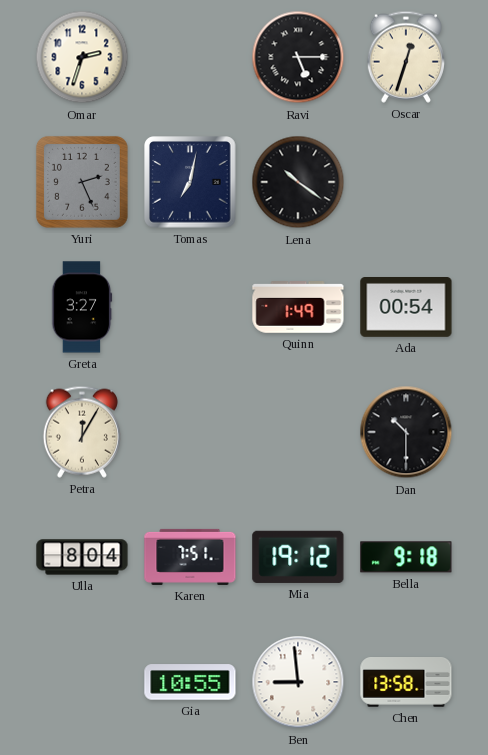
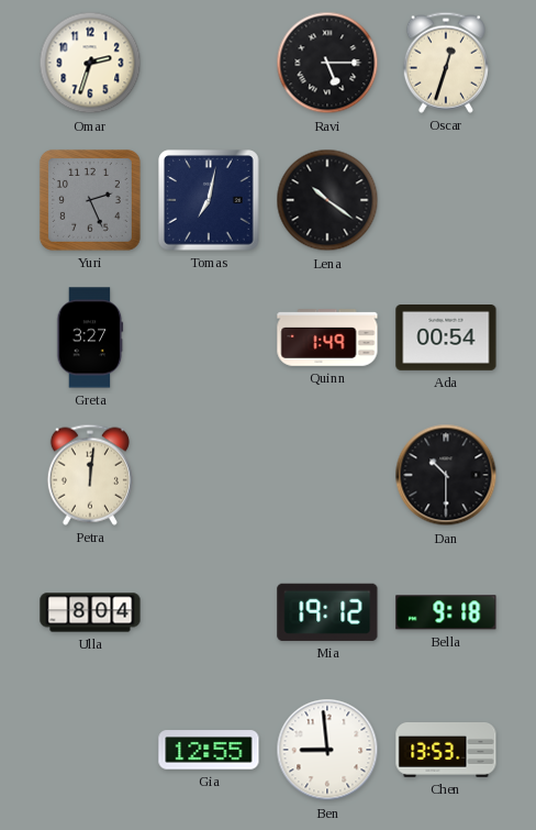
Petra: 12:05 -> 12:01
Karen: 7:51 -> none
Gia: 10:55 -> 12:55
Chen: 13:58 -> 13:53
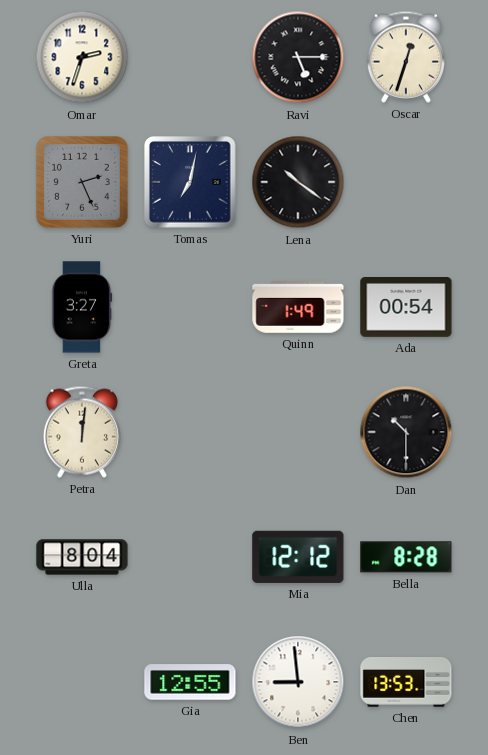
Mia: 19:12 -> 12:12
Bella: 9:18 -> 8:28
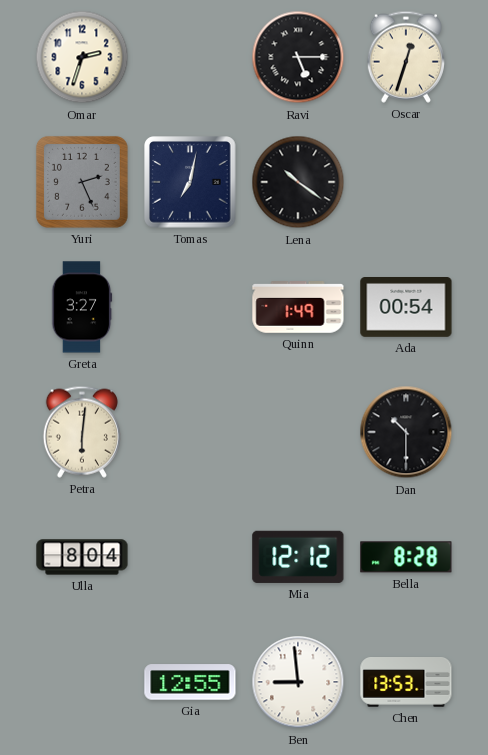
Petra: 12:01 -> 6:01
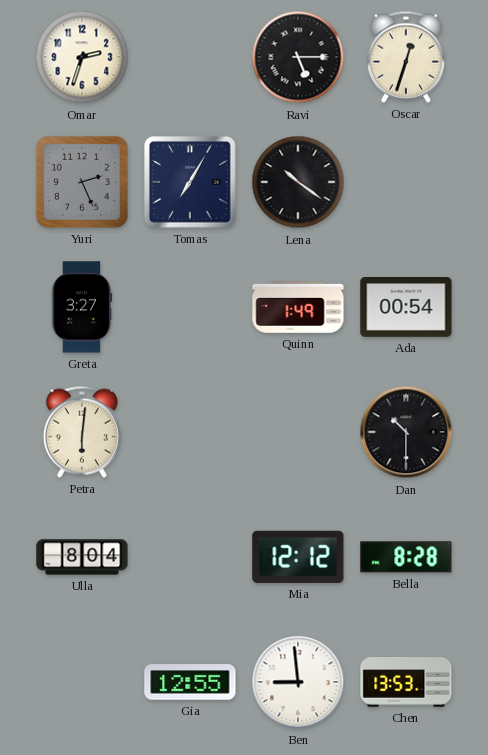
Tomas: 7:02 -> 7:05
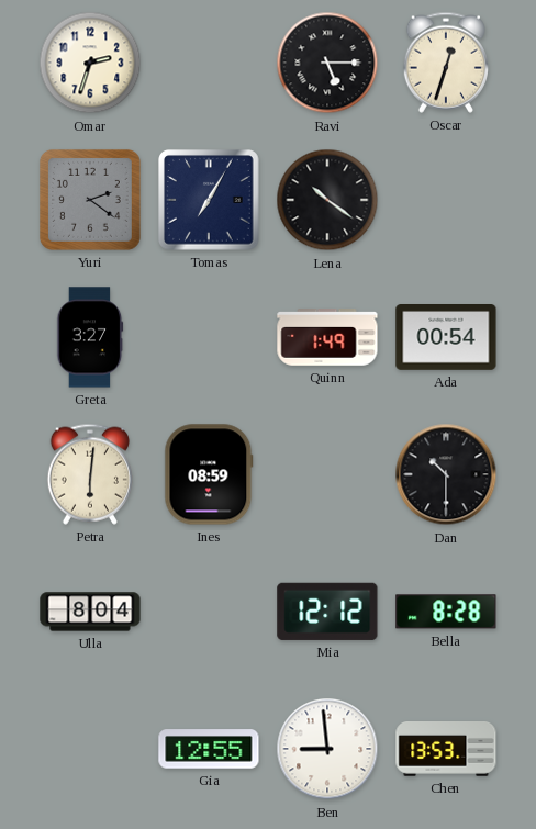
Yuri: 2:26 -> 2:21
Ines: none -> 08:59
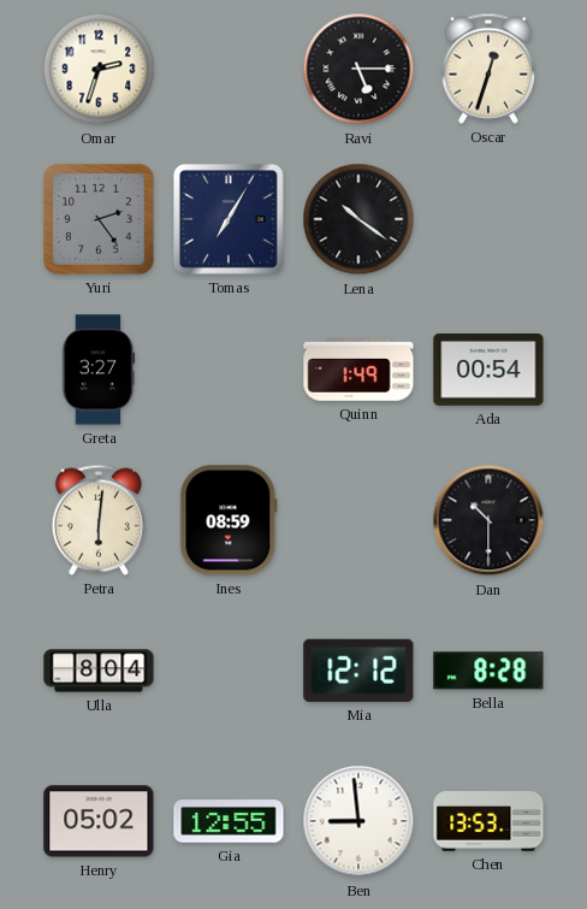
Yuri: 2:21 -> 2:24
Henry: none -> 05:02
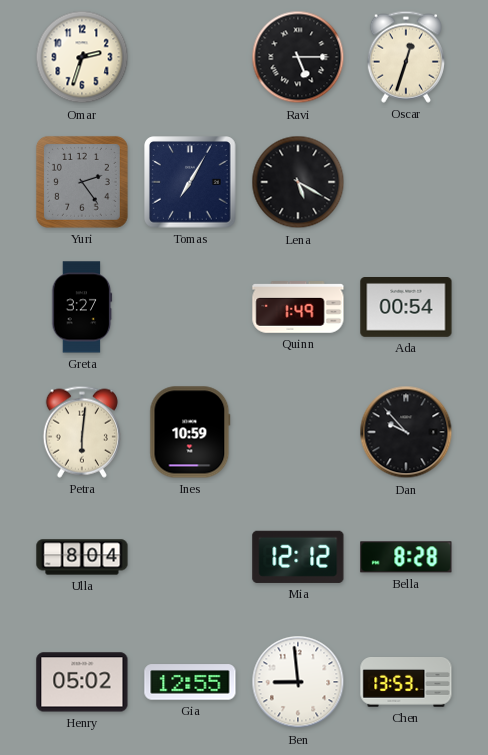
Lena: 10:21 -> 5:20
Ines: 08:59 -> 10:59
Dan: 10:30 -> 9:53
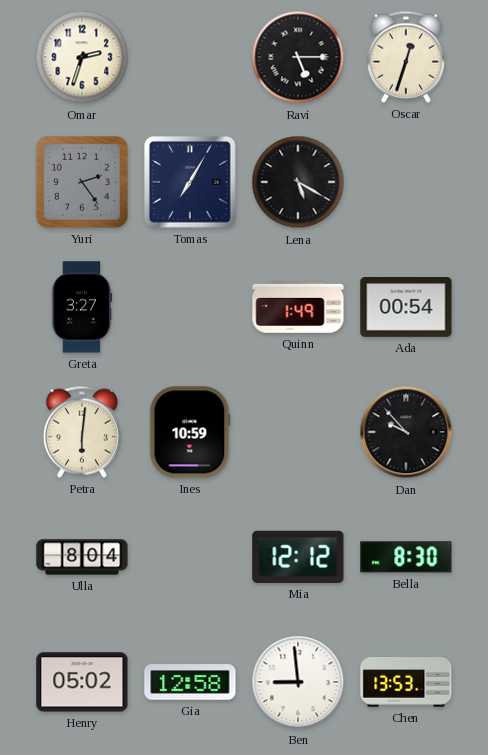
Bella: 8:28 -> 8:30
Gia: 12:55 -> 12:58
